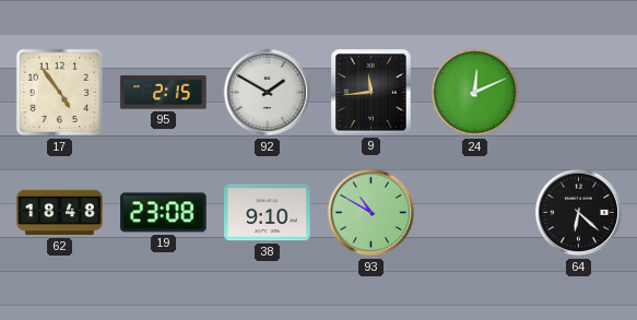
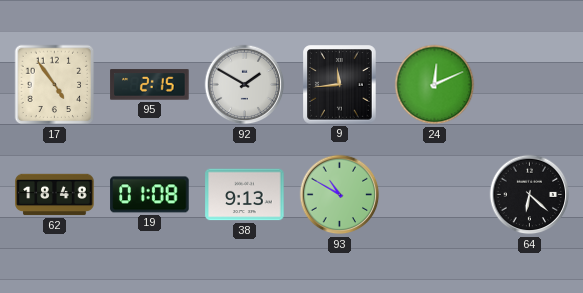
19: 23:08 -> 01:08
38: 9:10 -> 9:13
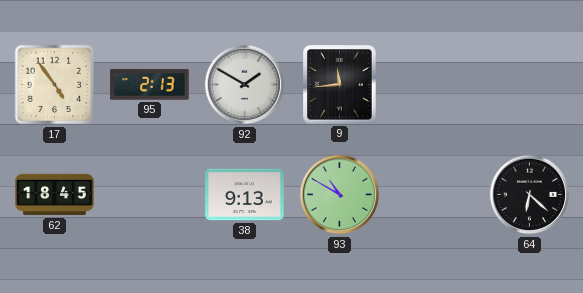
95: 2:15 -> 2:13
24: 12:11 -> none
62: 18:48 -> 18:45
19: 01:08 -> none
